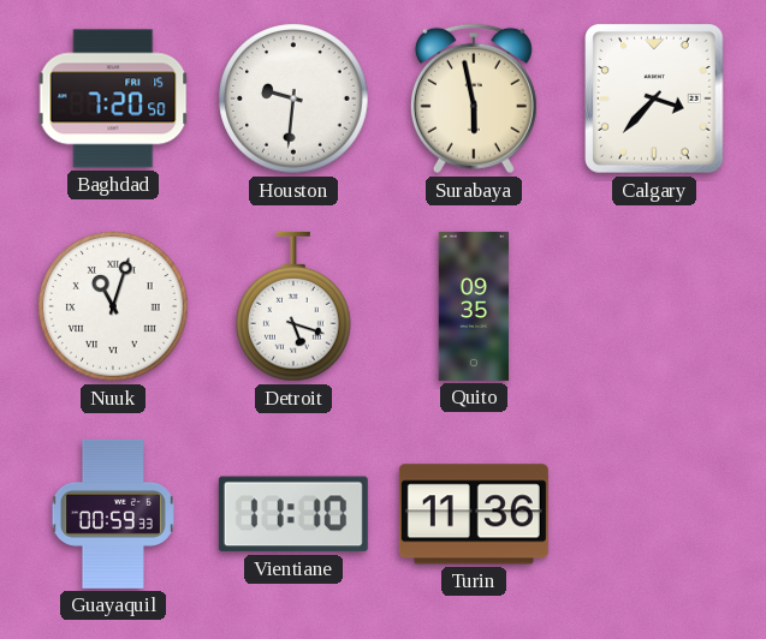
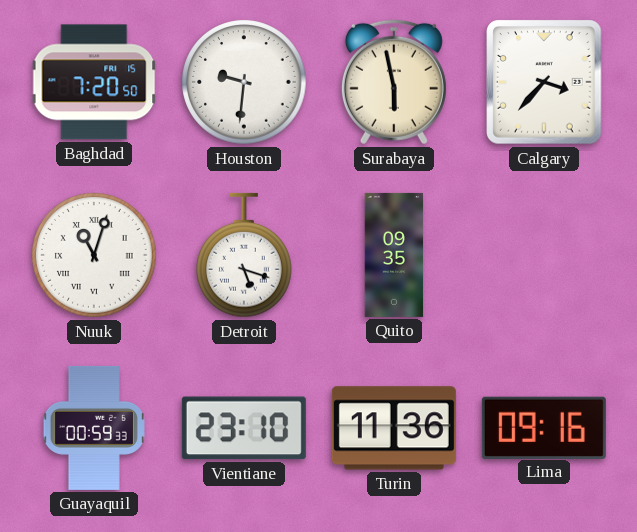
Vientiane: 11:10 -> 23:10
Lima: none -> 09:16
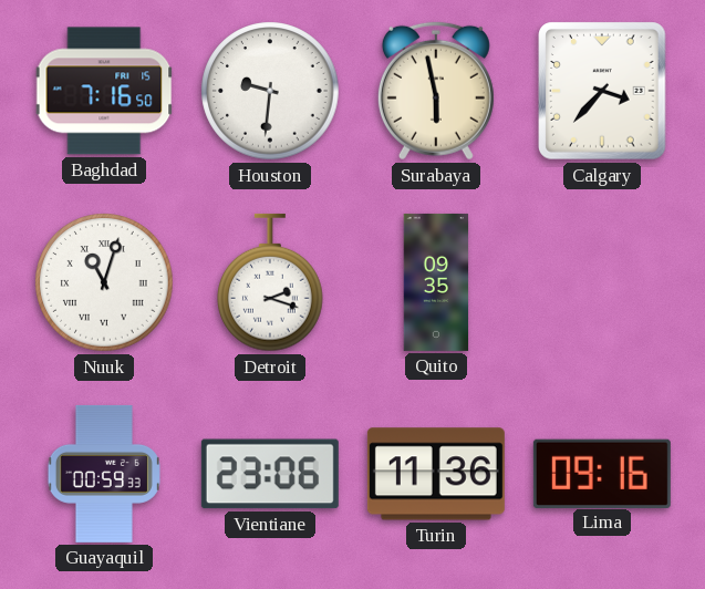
Baghdad: 7:20 -> 7:16
Detroit: 5:18 -> 2:18
Vientiane: 23:10 -> 23:06
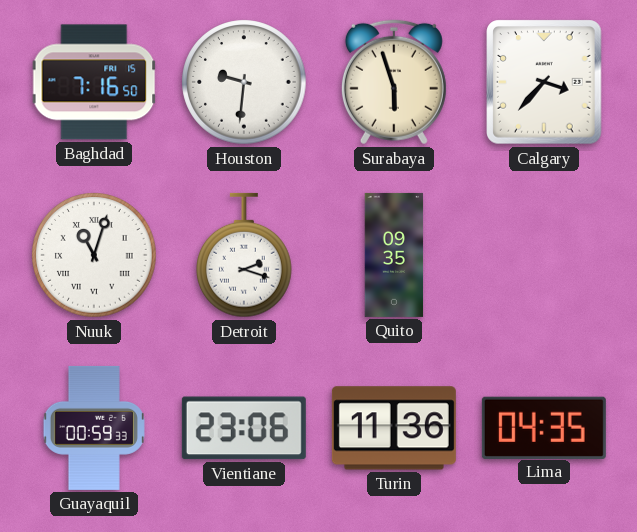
Surabaya: 5:58 -> 5:57
Lima: 09:16 -> 04:35
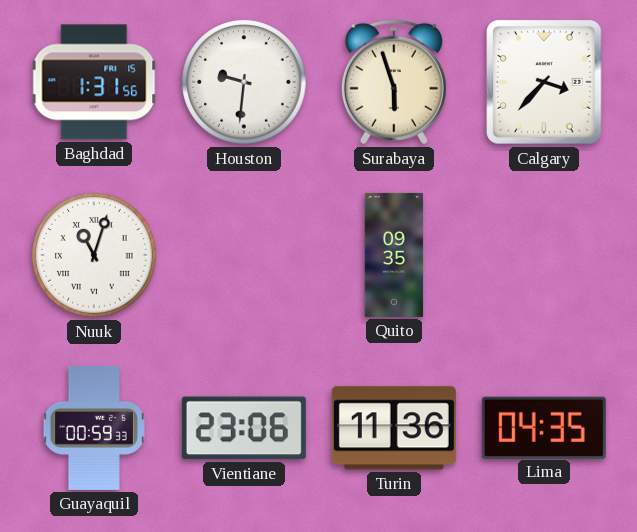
Baghdad: 7:16 -> 1:31
Detroit: 2:18 -> none
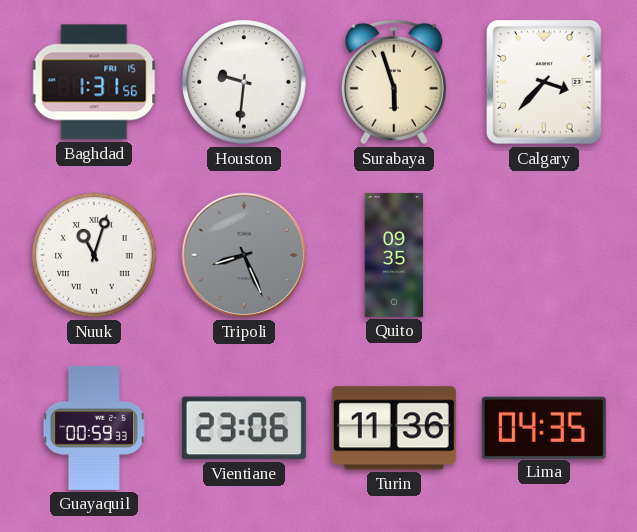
Tripoli: none -> 8:26
